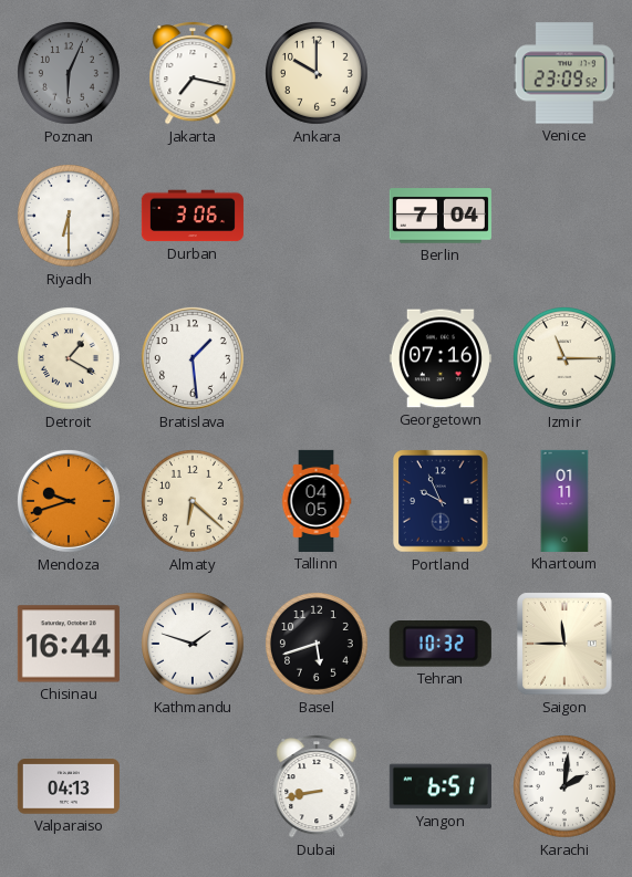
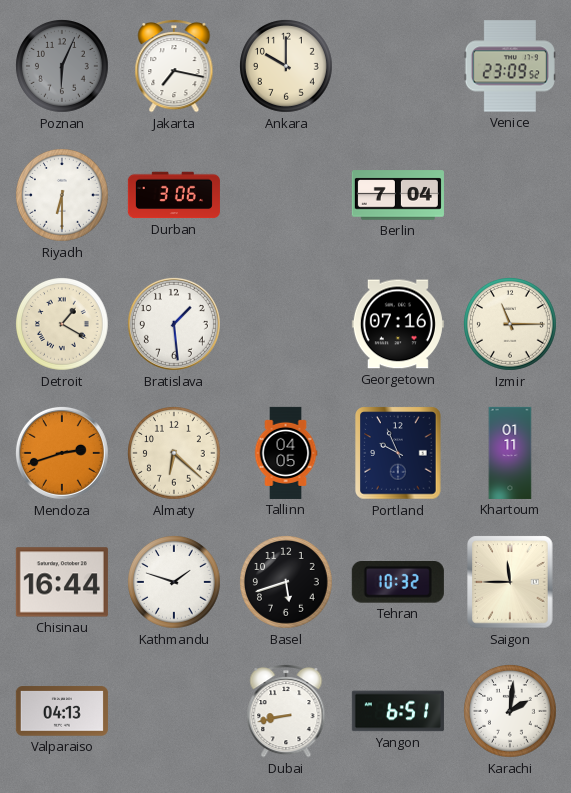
Mendoza: 9:42 -> 2:42
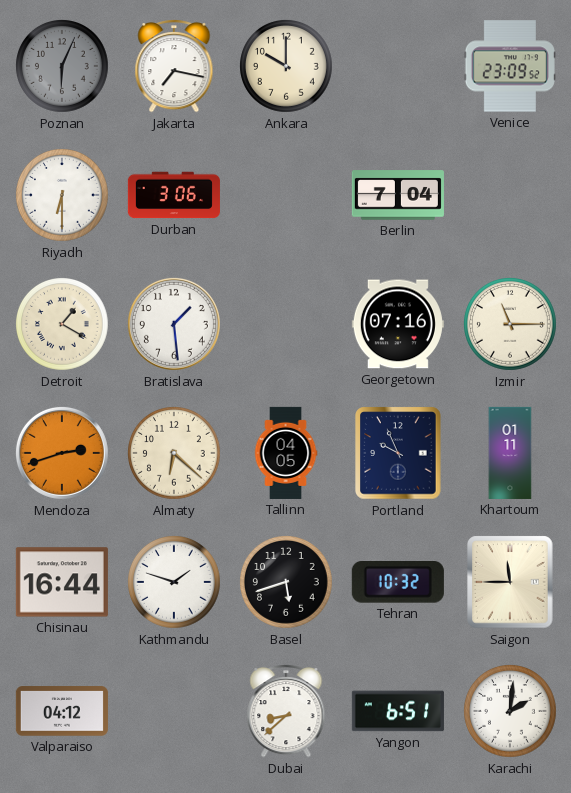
Valparaiso: 04:13 -> 04:12
Dubai: 8:43 -> 8:38
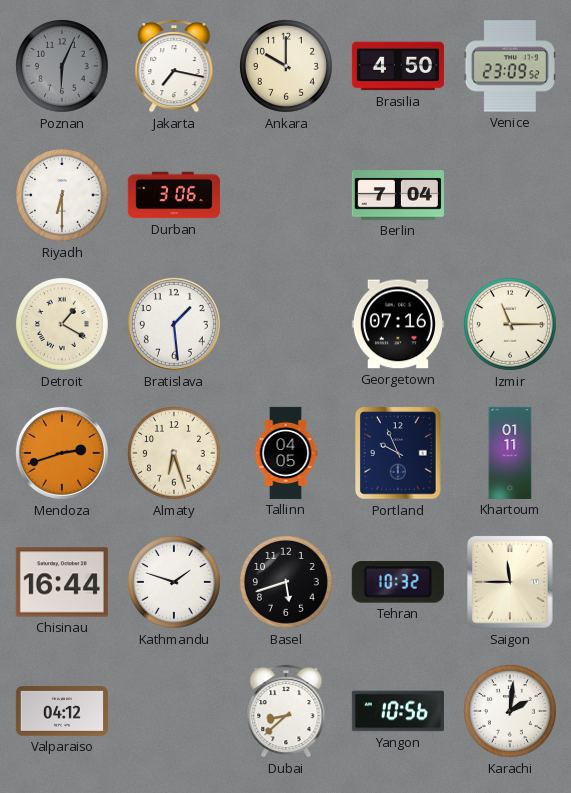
Brasilia: none -> 4:50
Almaty: 6:22 -> 6:27
Yangon: 6:51 -> 10:56
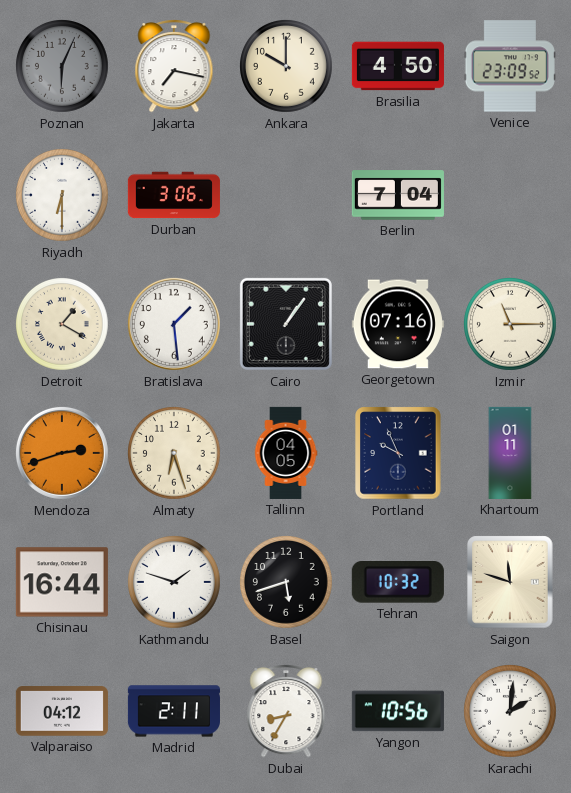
Cairo: none -> 1:06
Saigon: 11:45 -> 11:48
Madrid: none -> 2:11
Dubai: 8:38 -> 8:35
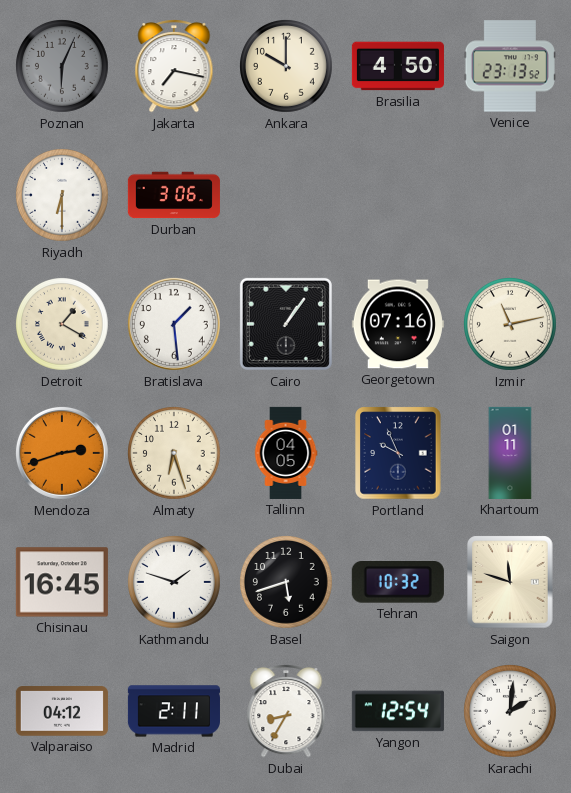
Venice: 23:09 -> 23:13
Berlin: 7:04 -> none
Izmir: 11:15 -> 11:13
Chisinau: 16:44 -> 16:45
Yangon: 10:56 -> 12:54
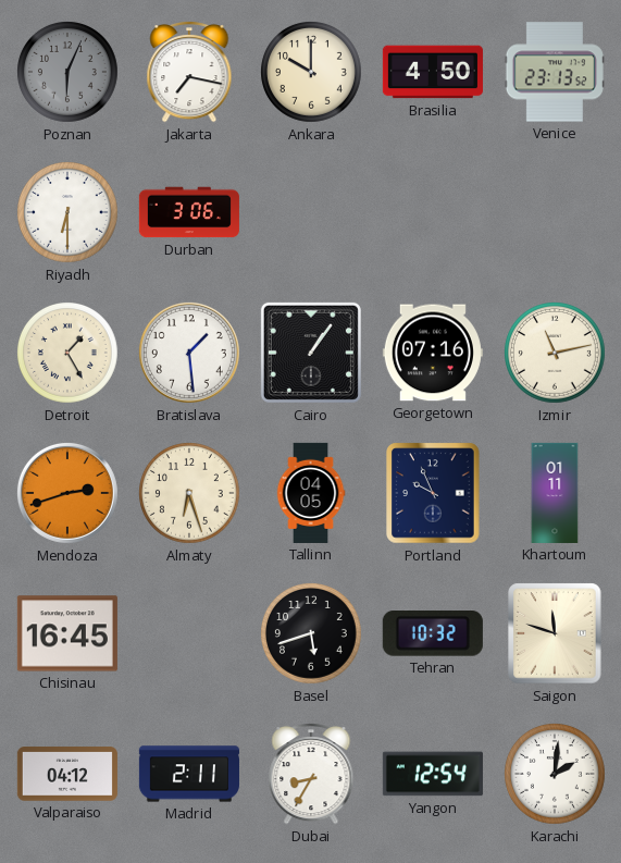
Detroit: 1:20 -> 1:25
Kathmandu: 1:48 -> none
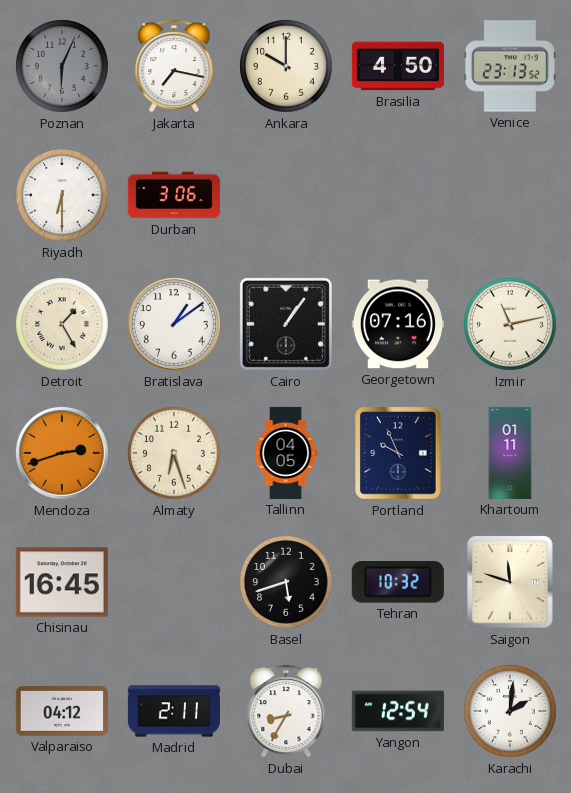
Bratislava: 1:29 -> 1:09
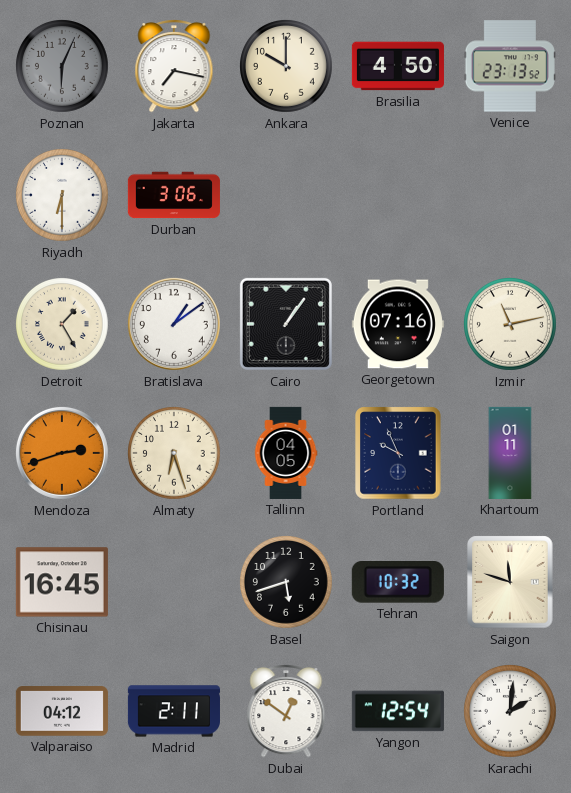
Dubai: 8:35 -> 12:51
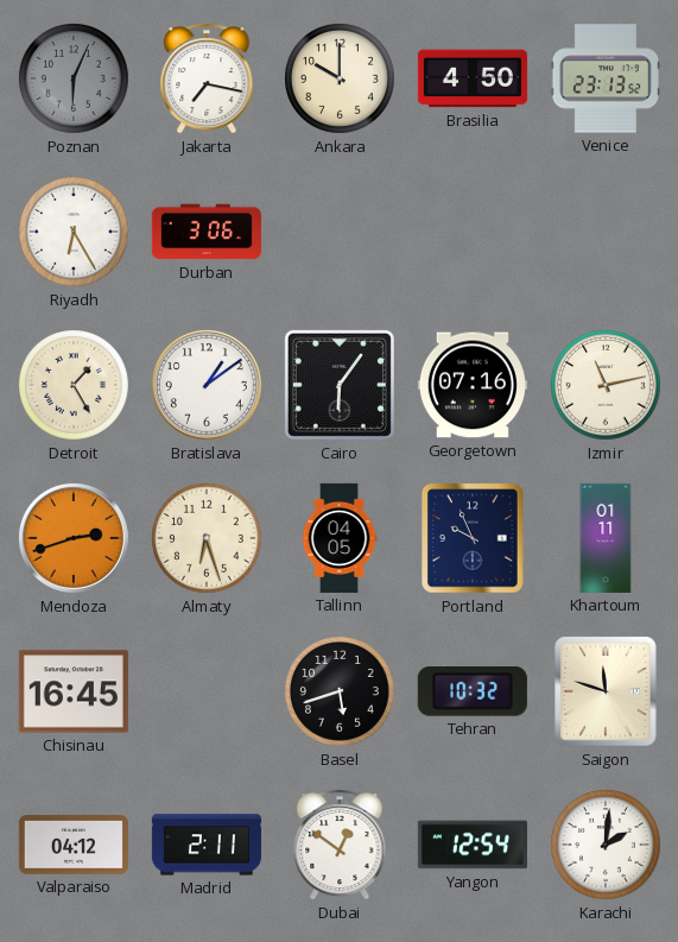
Riyadh: 6:30 -> 6:25
Cairo: 1:06 -> 6:06
